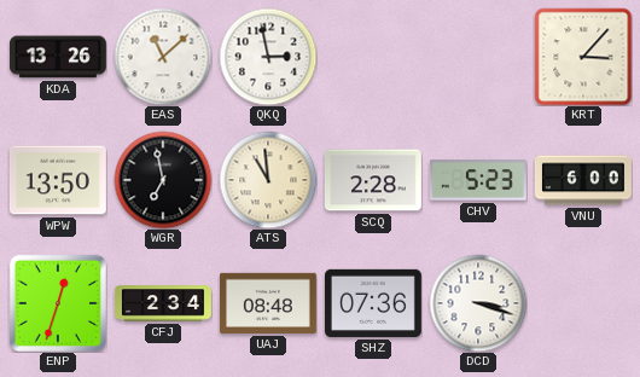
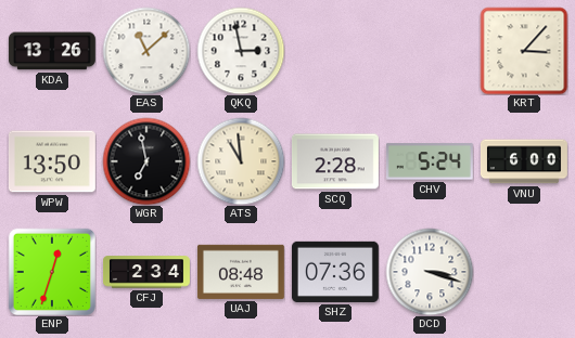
CHV: 5:23 -> 5:24
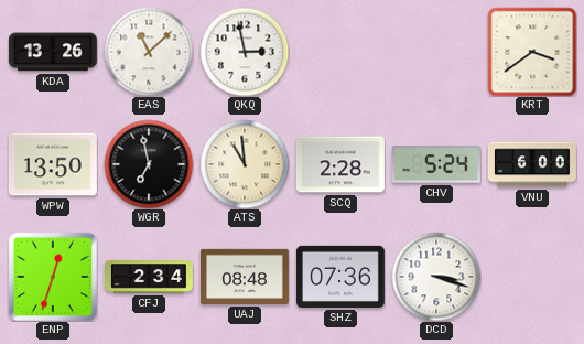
KRT: 3:07 -> 3:39
